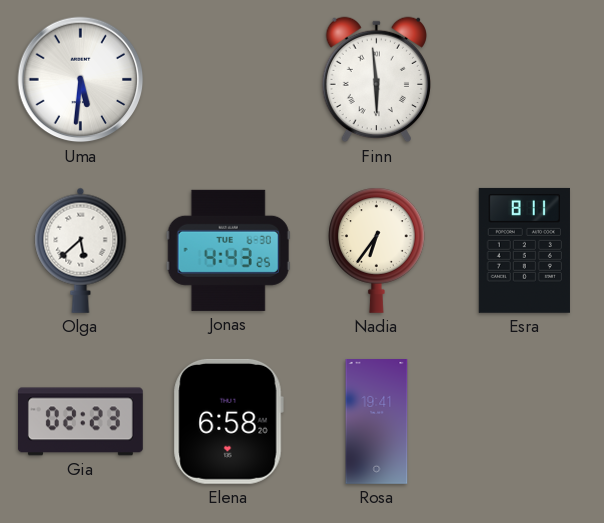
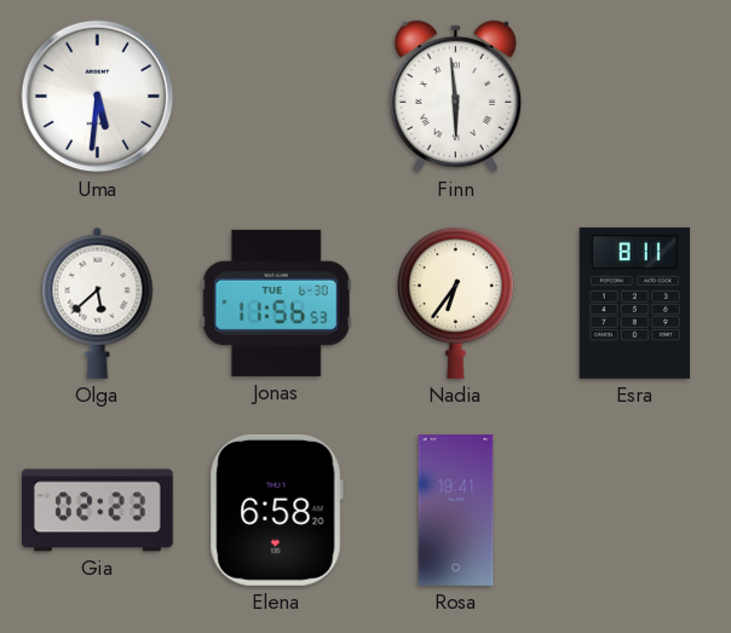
Jonas: 4:43 -> 11:56
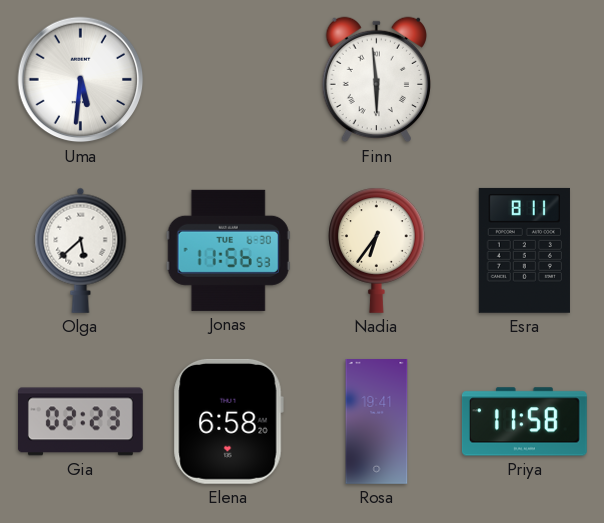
Priya: none -> 11:58
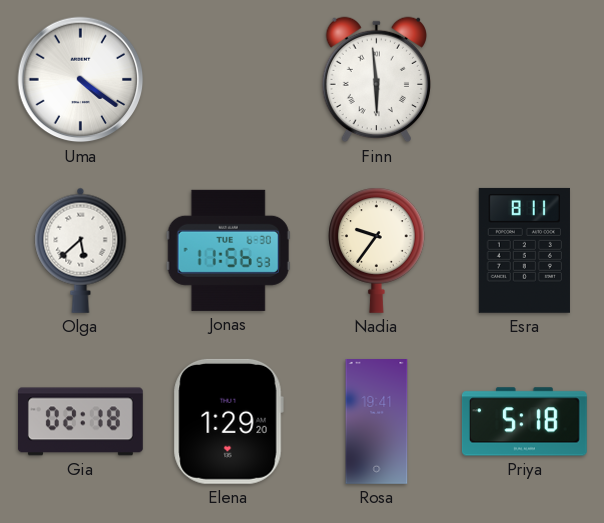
Uma: 5:31 -> 4:21
Nadia: 6:36 -> 9:36
Gia: 02:23 -> 02:18
Elena: 6:58 -> 1:29
Priya: 11:58 -> 5:18
